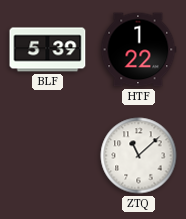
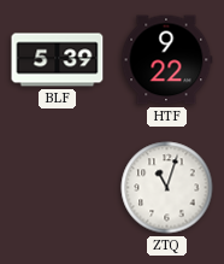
HTF: 1:22 -> 9:22
ZTQ: 11:08 -> 11:03
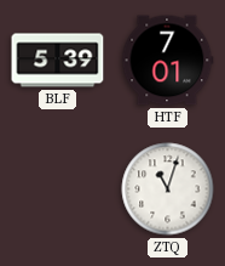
HTF: 9:22 -> 7:01
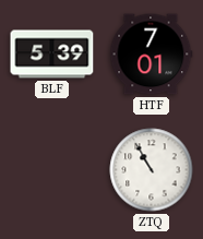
ZTQ: 11:03 -> 10:55
